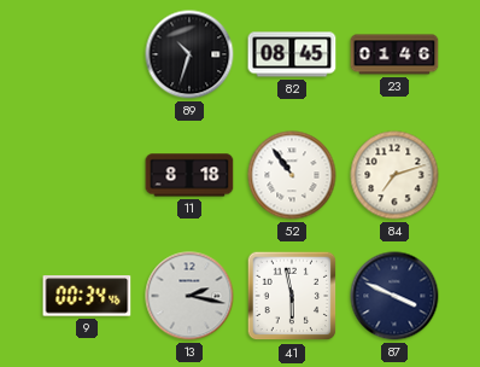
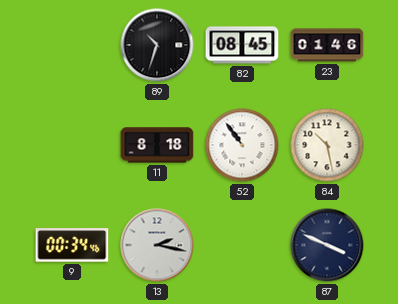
84: 7:12 -> 10:28
41: 5:58 -> none
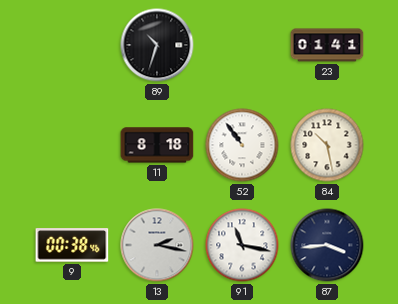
82: 08:45 -> none
23: 01:46 -> 01:41
9: 00:34 -> 00:38
91: none -> 11:17
87: 3:49 -> 3:44
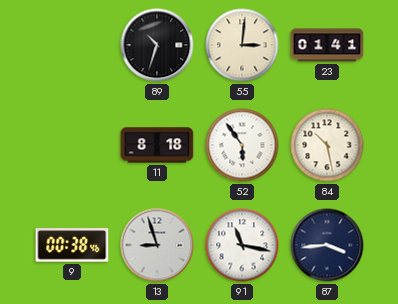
55: none -> 3:01
52: 10:54 -> 5:54
13: 2:17 -> 8:57
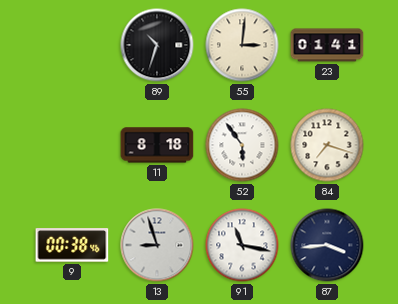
84: 10:28 -> 7:18
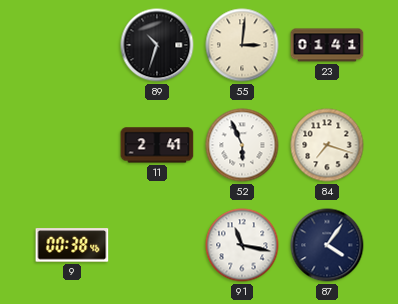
11: 8:18 -> 2:41
52: 5:54 -> 5:56
13: 8:57 -> none
87: 3:44 -> 4:06
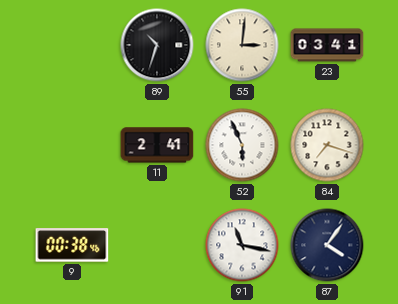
23: 01:41 -> 03:41
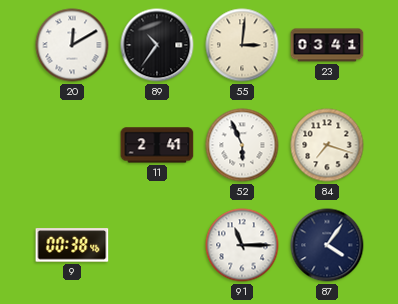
20: none -> 12:10
89: 10:33 -> 10:36
91: 11:17 -> 11:15
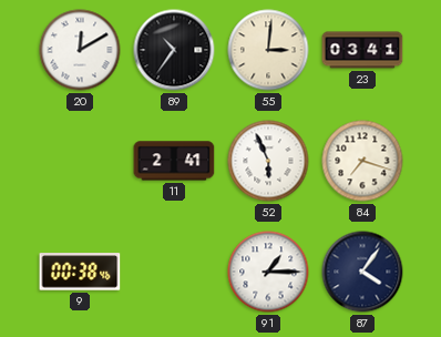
91: 11:15 -> 1:15
